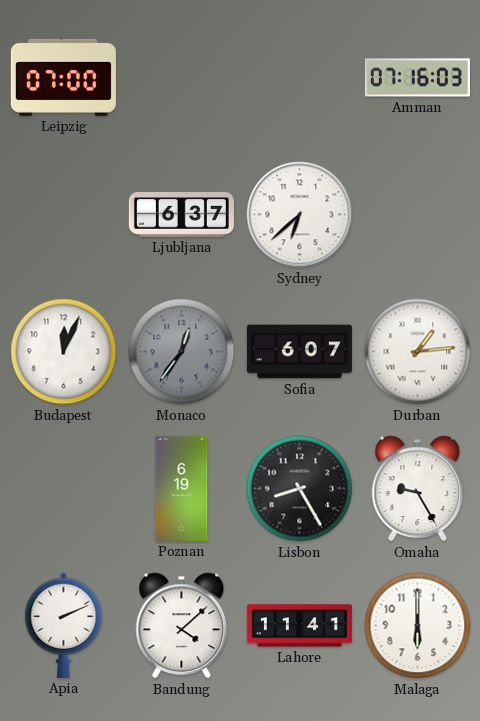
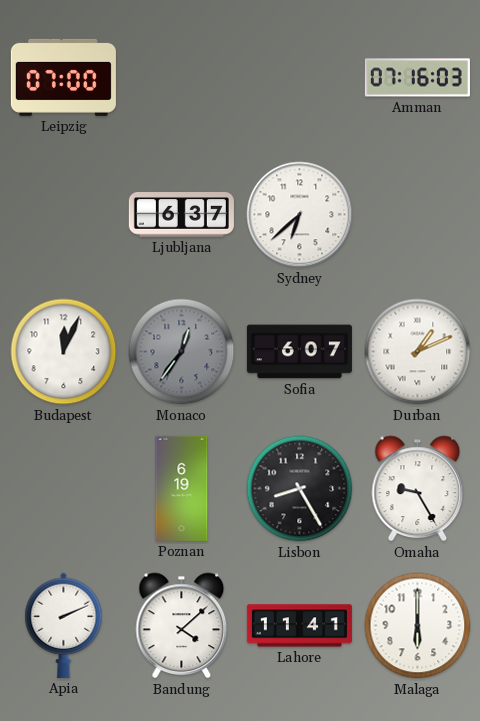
Durban: 1:14 -> 1:11
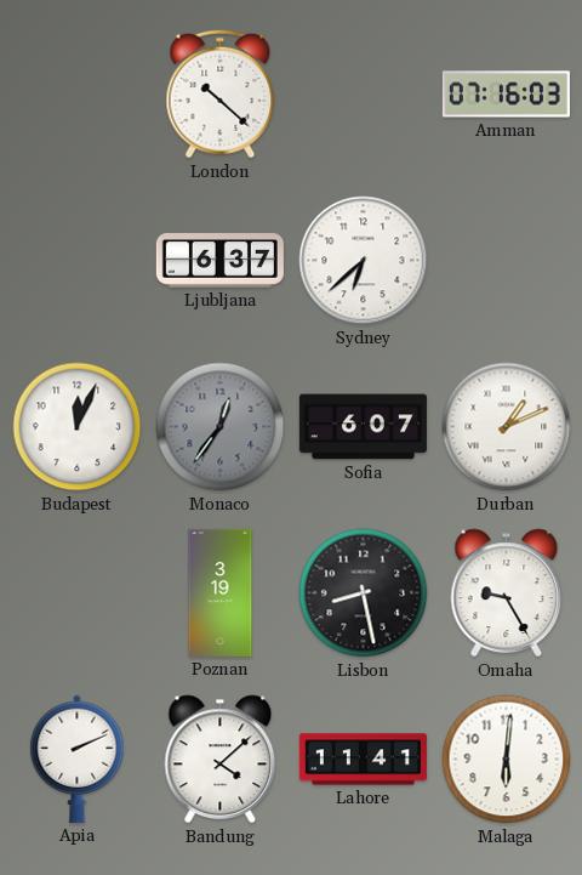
Leipzig: 07:00 -> none
London: none -> 10:22
Poznan: 6:19 -> 3:19
Lisbon: 8:25 -> 8:28
Malaga: 6:00 -> 6:01
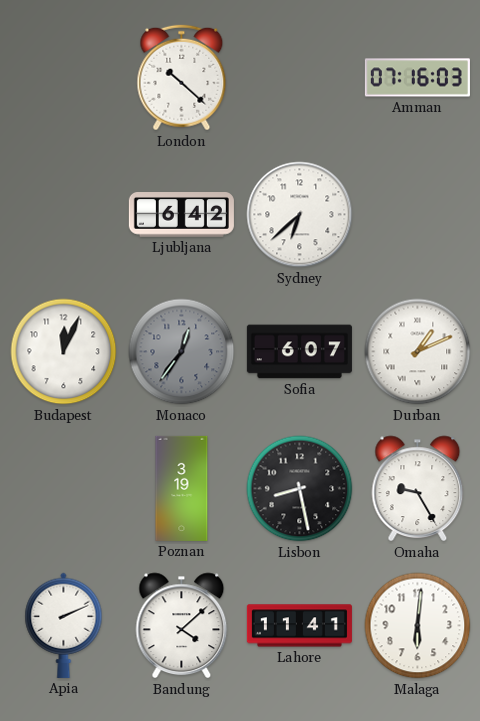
Ljubljana: 6:37 -> 6:42
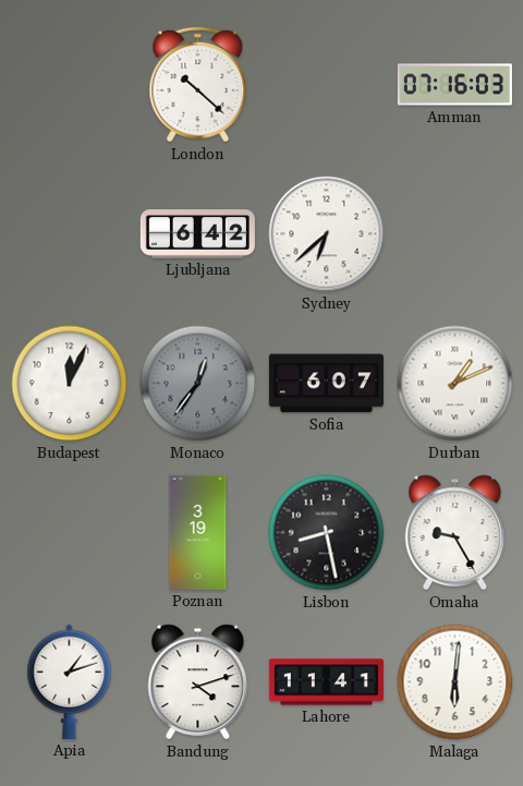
Apia: 2:11 -> 1:12
Bandung: 4:08 -> 4:12
